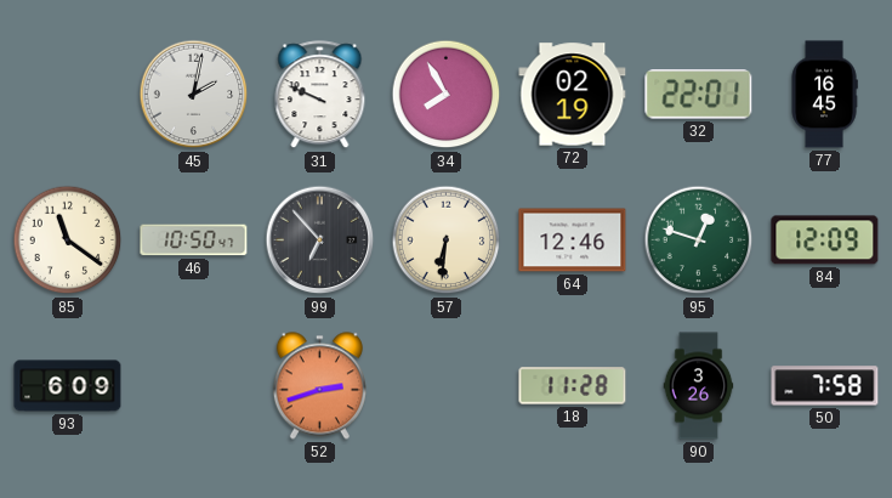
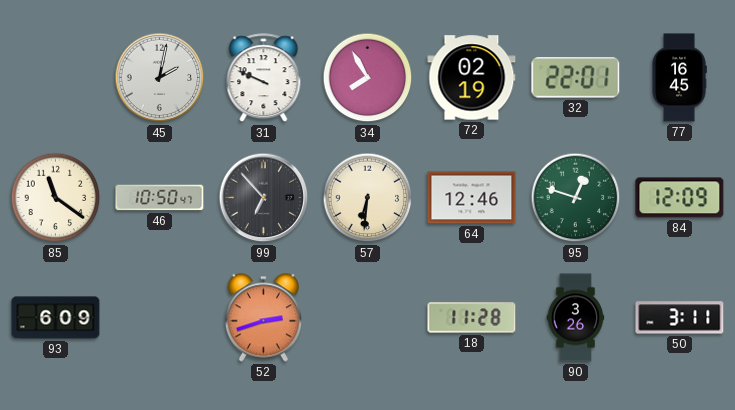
50: 7:58 -> 3:11
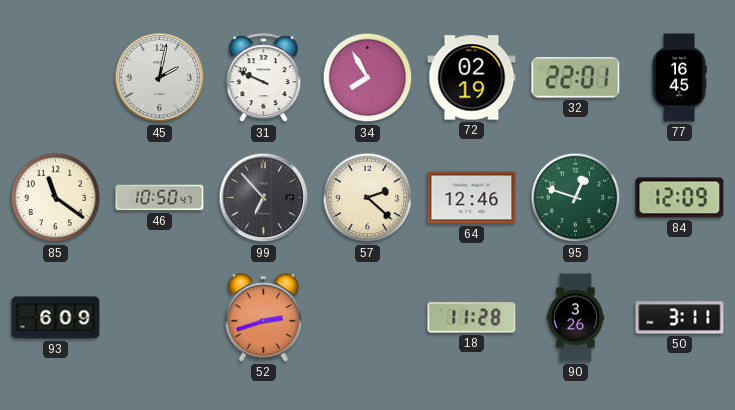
57: 6:31 -> 2:22
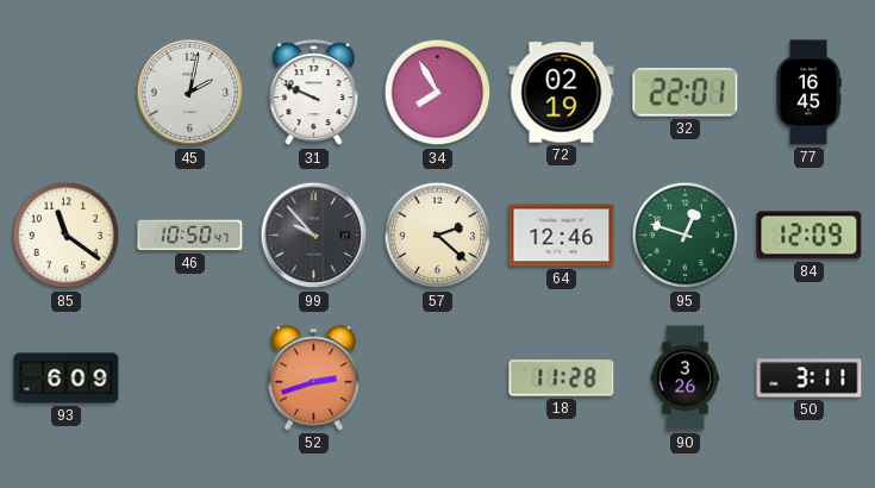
99: 6:53 -> 9:53
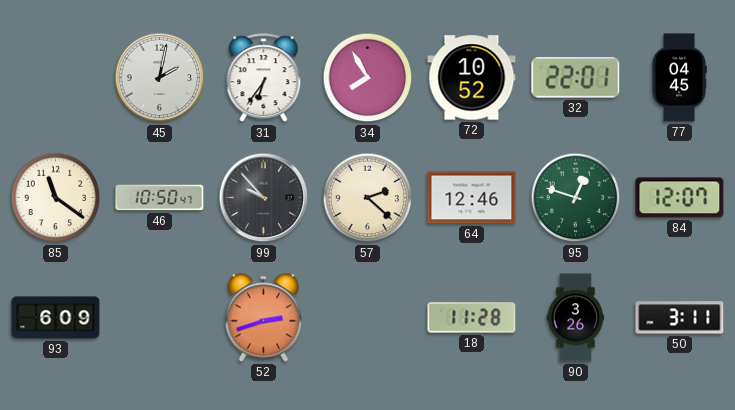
31: 9:49 -> 6:36
72: 02:19 -> 10:52
77: 16:45 -> 04:45
84: 12:09 -> 12:07
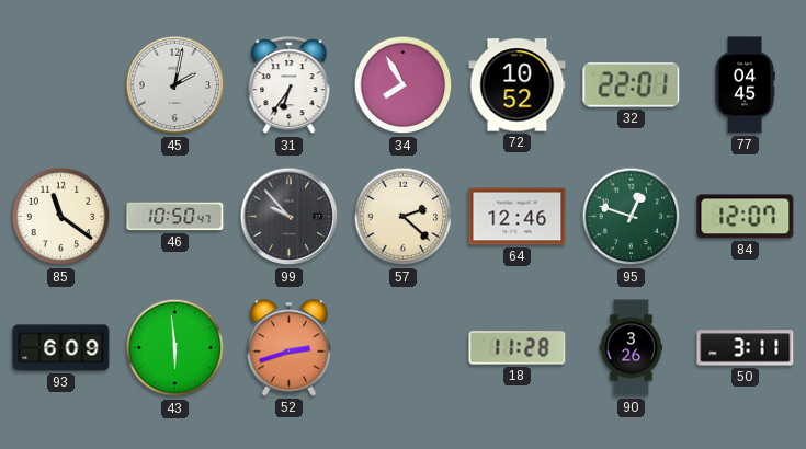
43: none -> 5:59
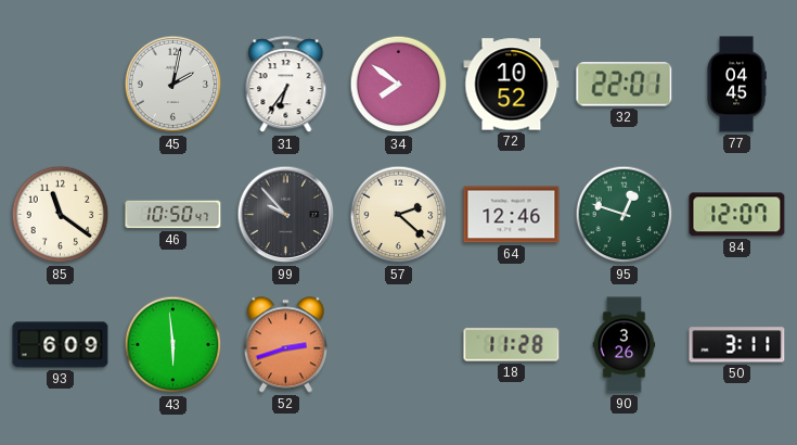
34: 7:55 -> 7:51
